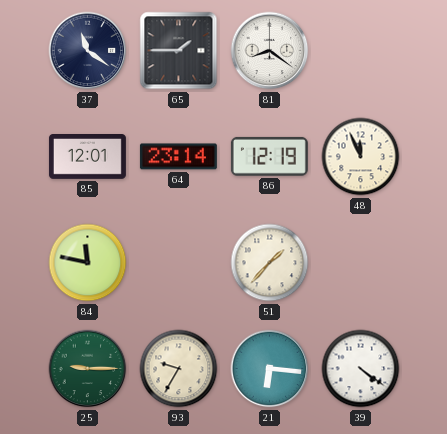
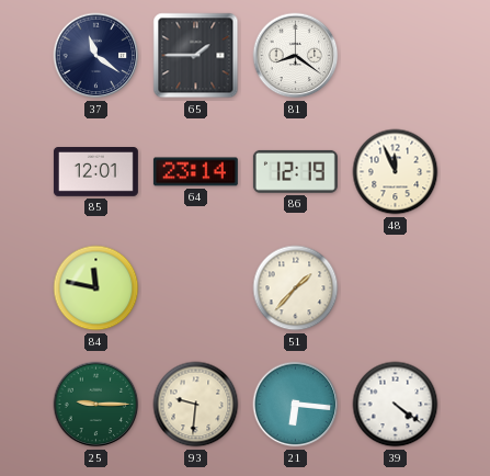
93: 9:35 -> 9:31
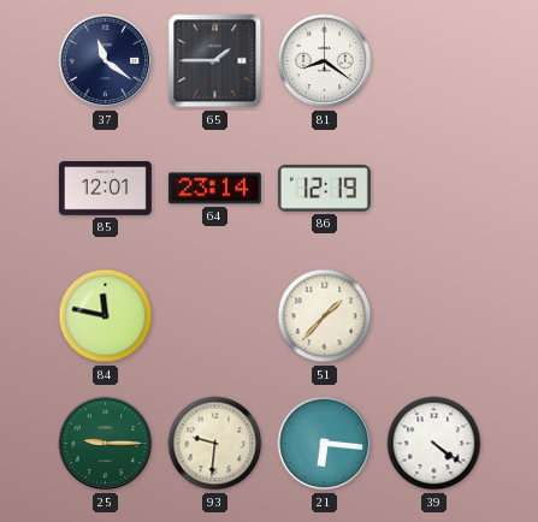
48: 11:56 -> none
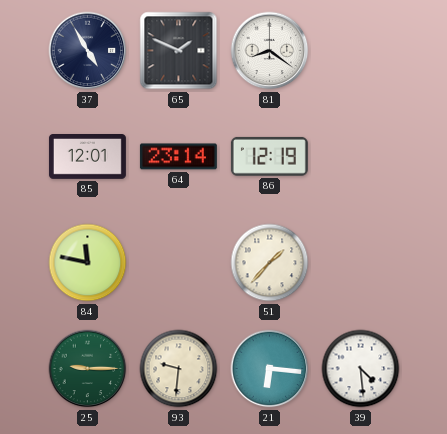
37: 11:21 -> 4:55
65: 1:45 -> 1:49
39: 4:21 -> 4:29
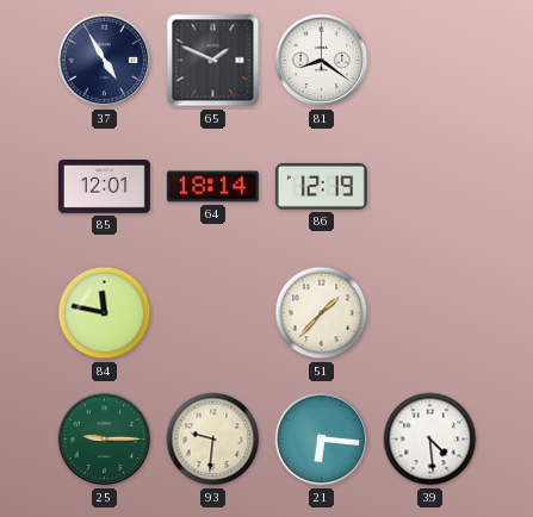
64: 23:14 -> 18:14
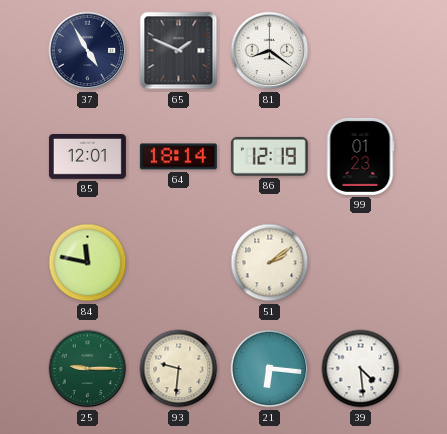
99: none -> 01:23
51: 1:37 -> 2:09
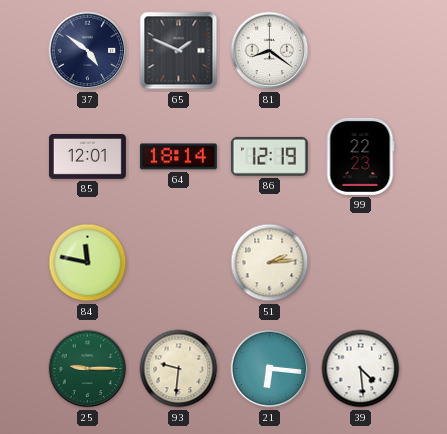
37: 4:55 -> 4:51
99: 01:23 -> 22:23
51: 2:09 -> 2:14
